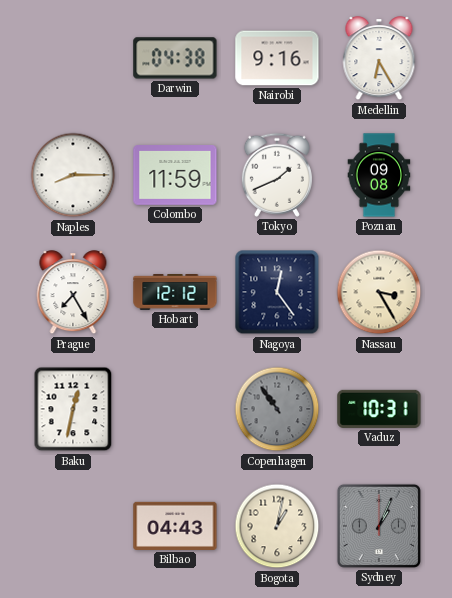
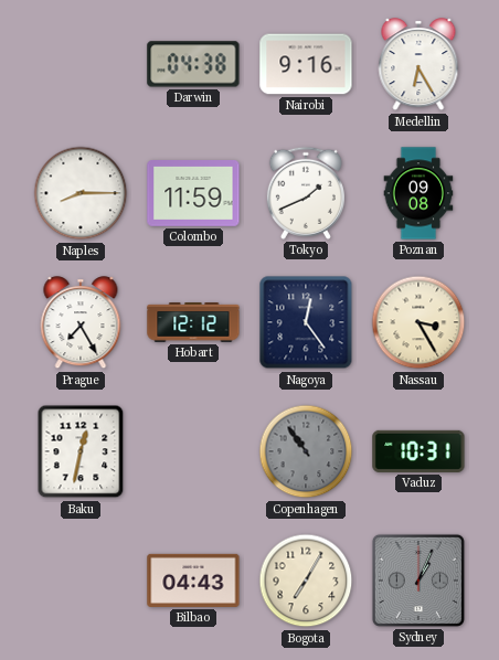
Bogota: 1:02 -> 7:05
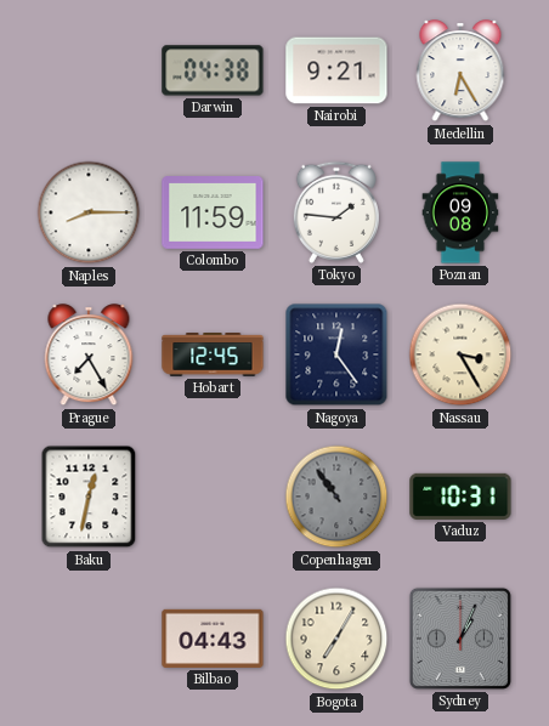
Nairobi: 9:16 -> 9:21
Tokyo: 1:41 -> 1:46
Hobart: 12:12 -> 12:45
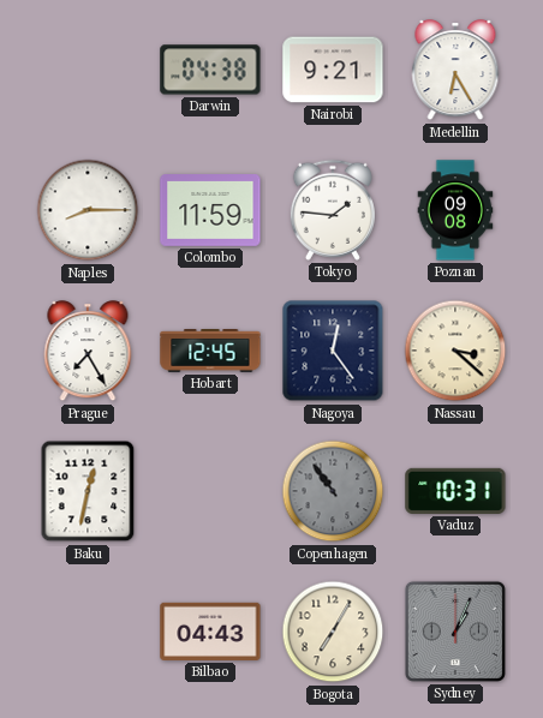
Nassau: 3:25 -> 3:22
